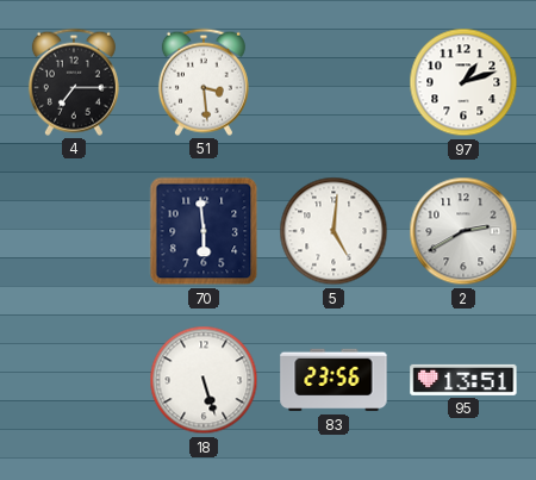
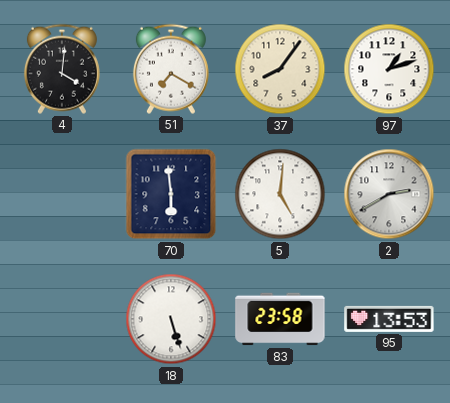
4: 7:15 -> 4:01
51: 3:29 -> 7:20
37: none -> 8:06
83: 23:56 -> 23:58
95: 13:51 -> 13:53
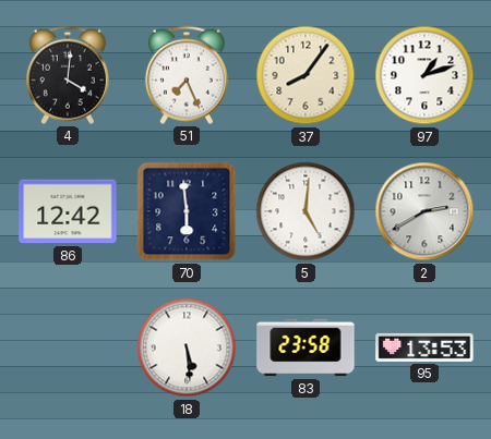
51: 7:20 -> 7:26
86: none -> 12:42
18: 5:27 -> 5:29
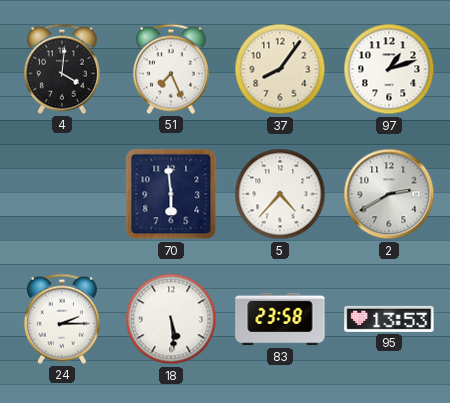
86: 12:42 -> none
5: 5:01 -> 4:37
24: none -> 2:15
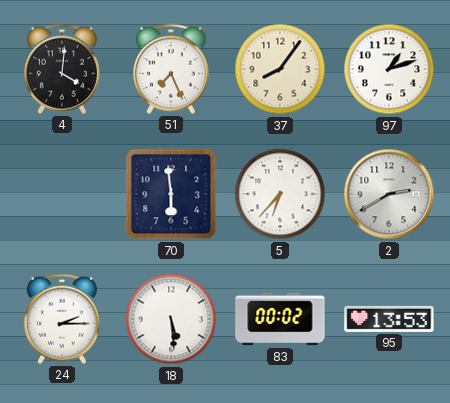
5: 4:37 -> 6:37
83: 23:58 -> 00:02
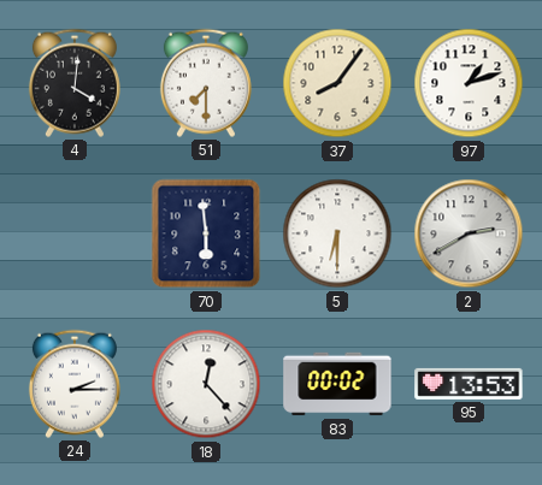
51: 7:26 -> 7:30
5: 6:37 -> 6:30
18: 5:29 -> 12:23
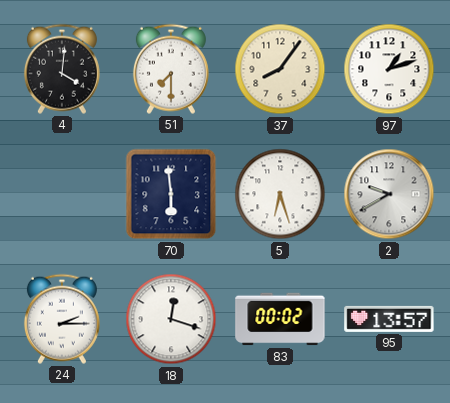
5: 6:30 -> 6:27
2: 2:40 -> 9:40
18: 12:23 -> 12:18
95: 13:53 -> 13:57
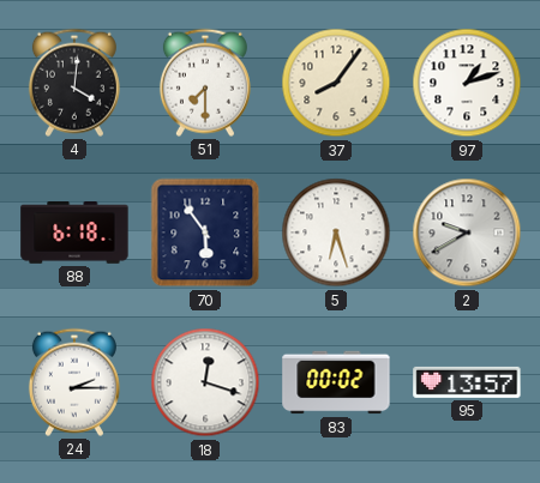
88: none -> 6:18
70: 5:59 -> 5:54
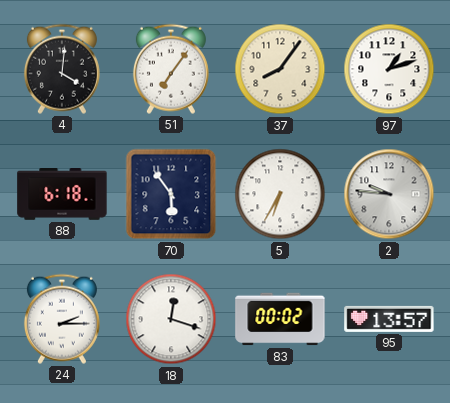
51: 7:30 -> 7:06
5: 6:27 -> 6:35
2: 9:40 -> 9:46
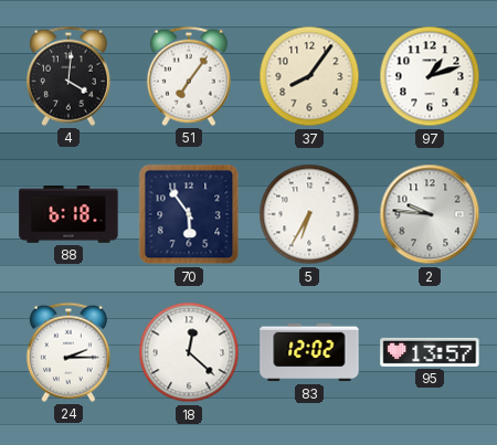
18: 12:18 -> 12:22
83: 00:02 -> 12:02
